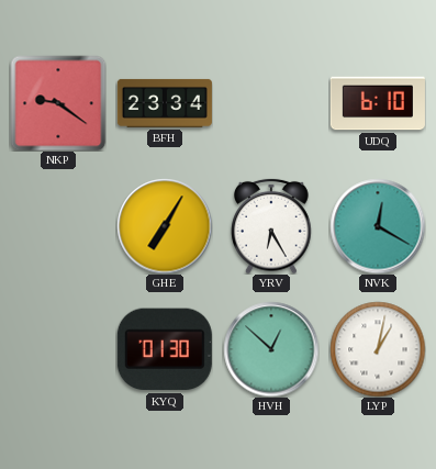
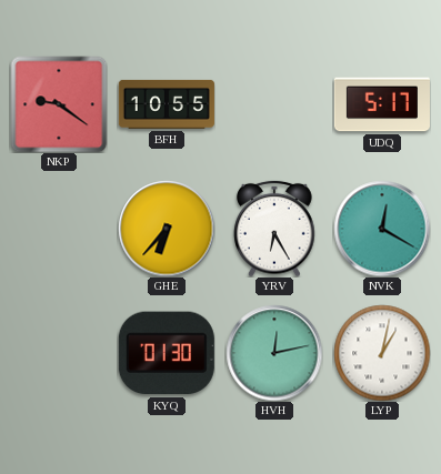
BFH: 23:34 -> 10:55
UDQ: 6:10 -> 5:17
GHE: 7:05 -> 6:37
HVH: 12:52 -> 12:13
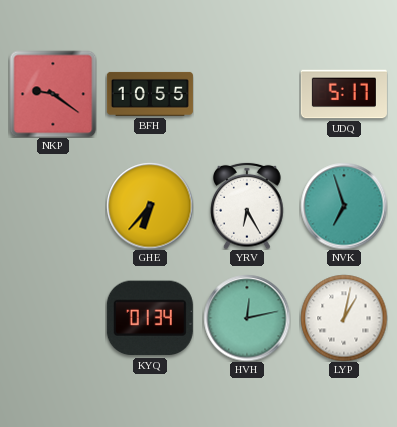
NVK: 12:20 -> 6:57
KYQ: 01:30 -> 01:34
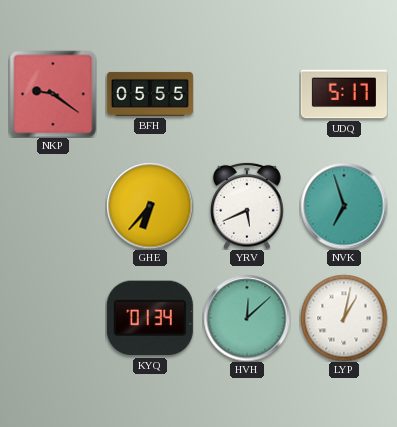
BFH: 10:55 -> 05:55
YRV: 6:25 -> 5:41
HVH: 12:13 -> 12:08
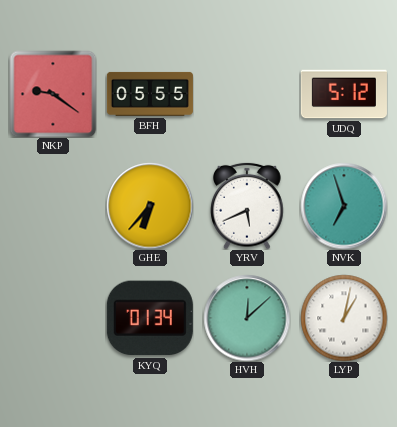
UDQ: 5:17 -> 5:12
